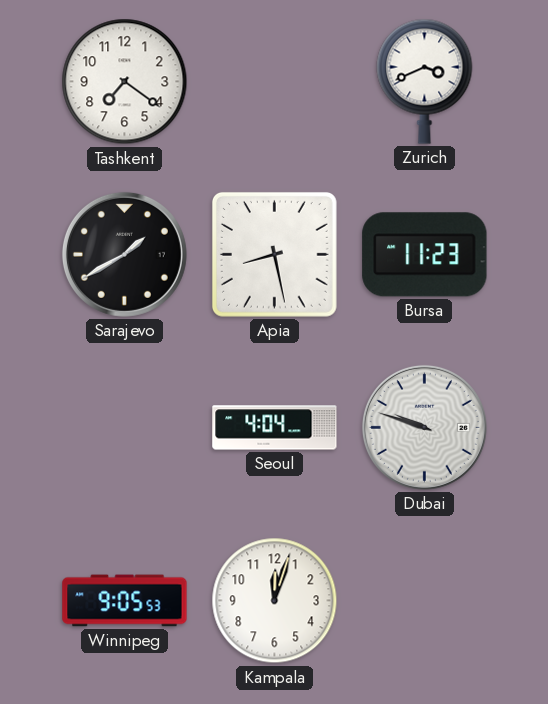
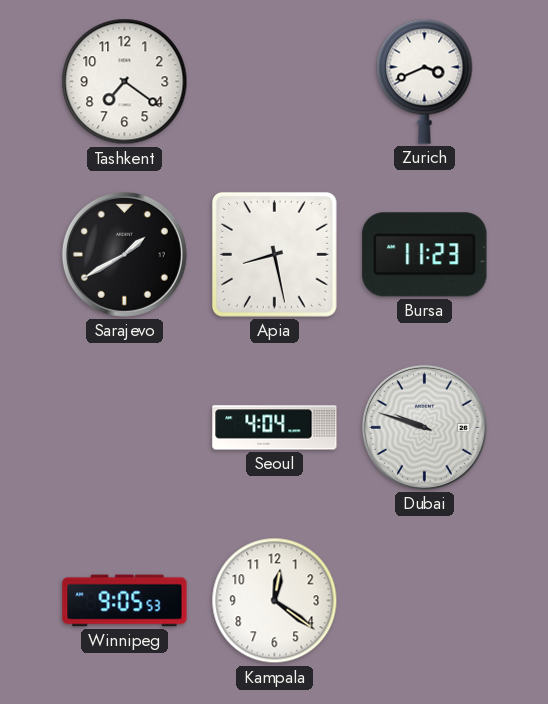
Kampala: 12:03 -> 12:21
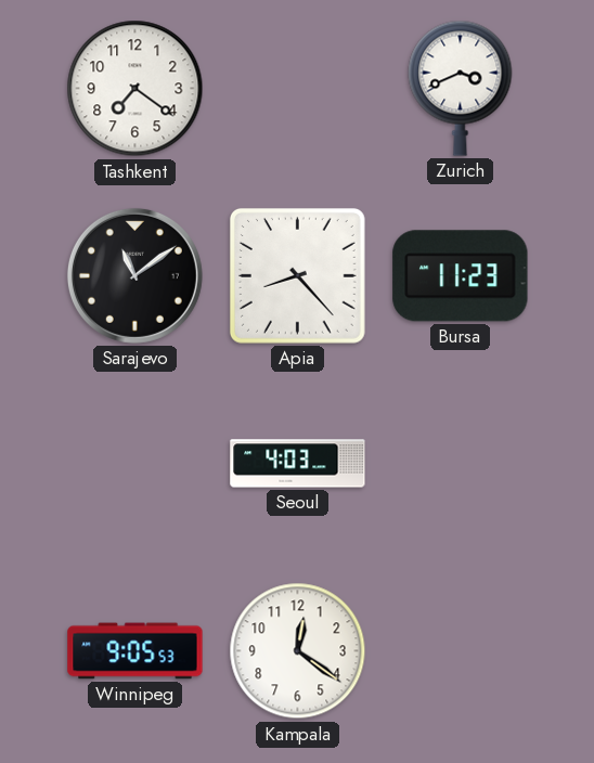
Sarajevo: 1:40 -> 11:09
Apia: 8:28 -> 8:23
Seoul: 4:04 -> 4:03
Dubai: 9:48 -> none
